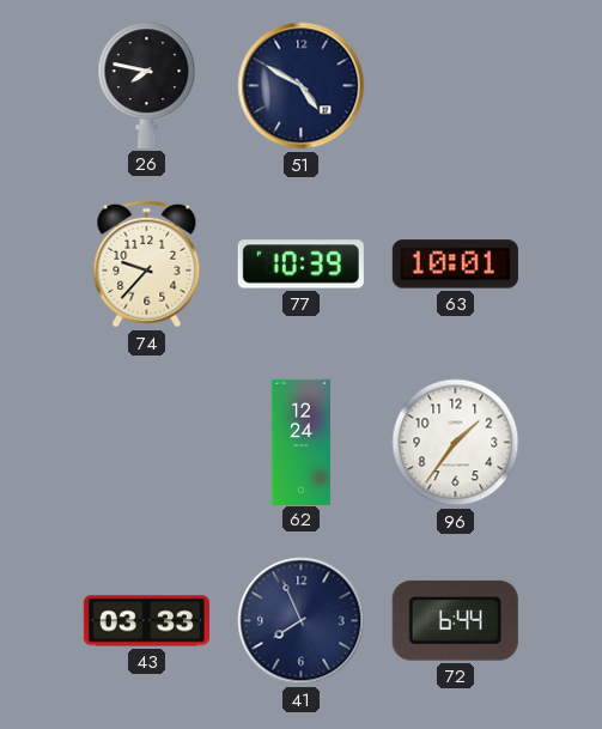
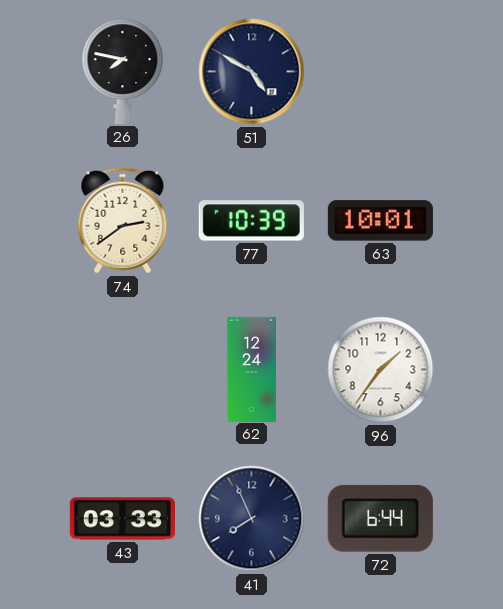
74: 9:37 -> 2:39
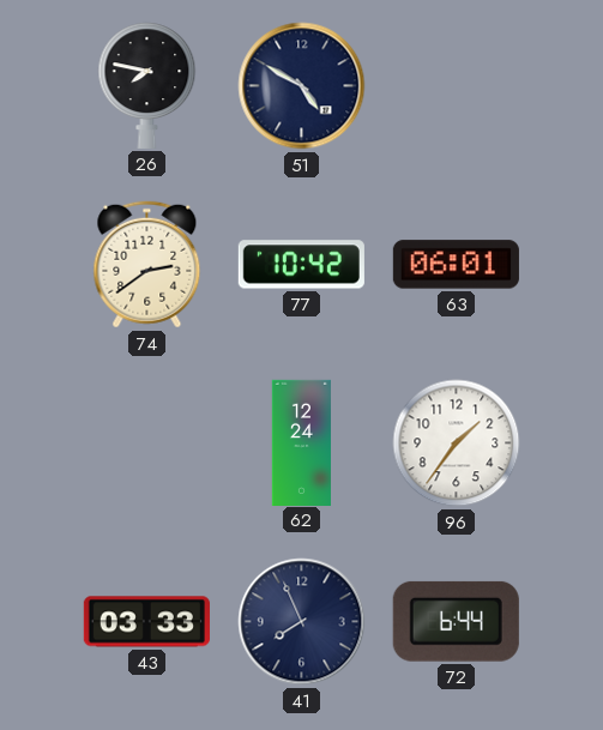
77: 10:39 -> 10:42
63: 10:01 -> 06:01
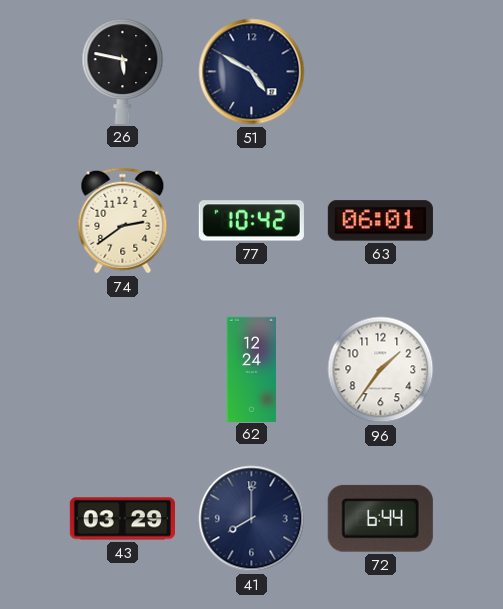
26: 7:47 -> 5:47
43: 03:33 -> 03:29
41: 7:56 -> 8:00
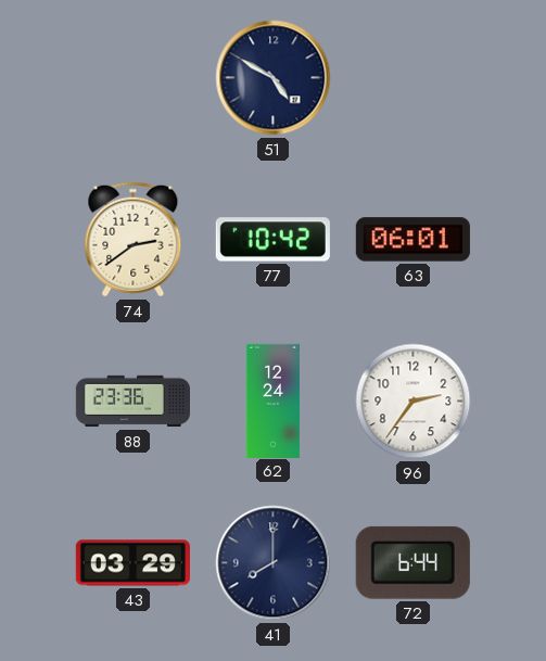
26: 5:47 -> none
88: none -> 23:36
96: 1:36 -> 2:36
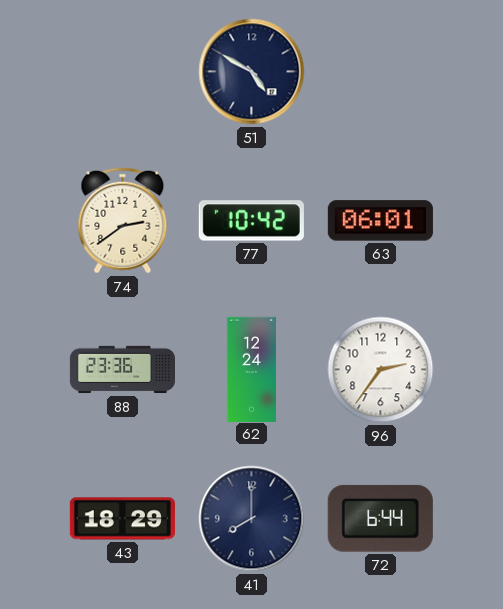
43: 03:29 -> 18:29
